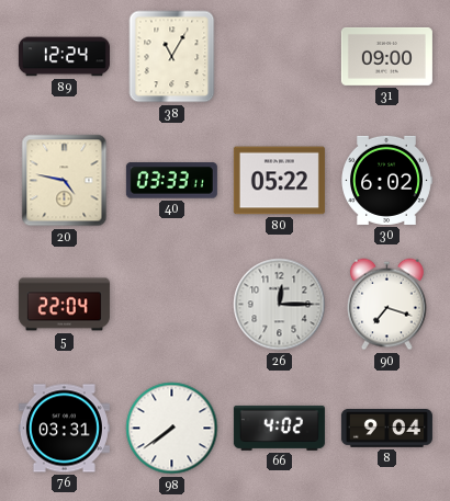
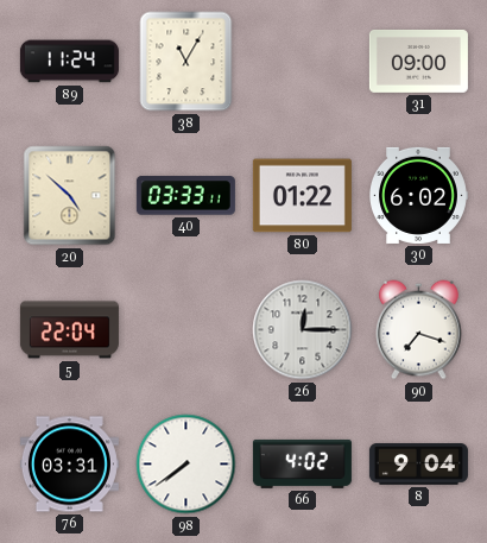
89: 12:24 -> 11:24
20: 4:47 -> 4:52
80: 05:22 -> 01:22
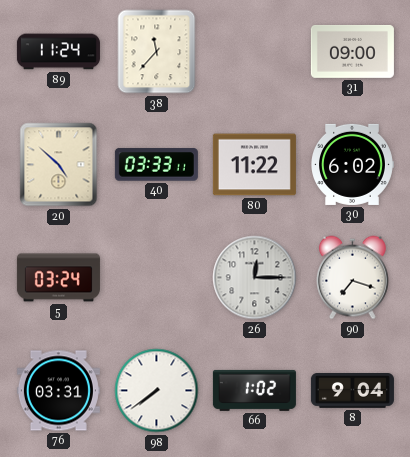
38: 11:05 -> 11:37
80: 01:22 -> 11:22
5: 22:04 -> 03:24
66: 4:02 -> 1:02
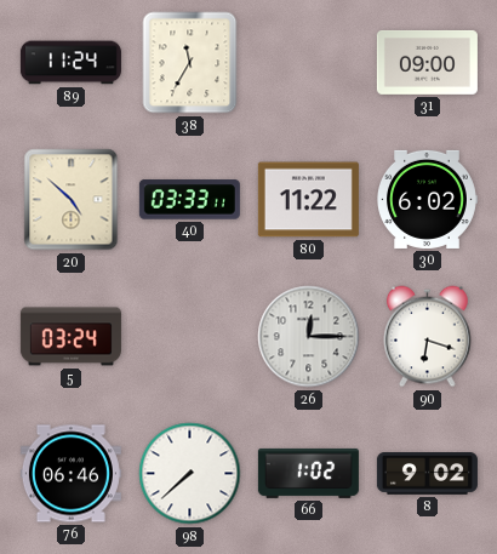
38: 11:37 -> 11:35
90: 7:18 -> 6:18
76: 03:31 -> 06:46
98: 7:39 -> 7:38
8: 9:04 -> 9:02
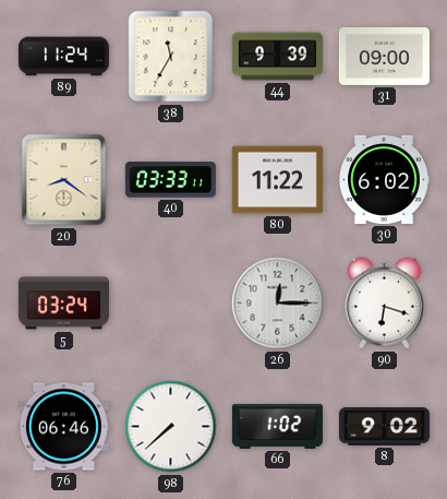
44: none -> 9:39
20: 4:52 -> 8:21
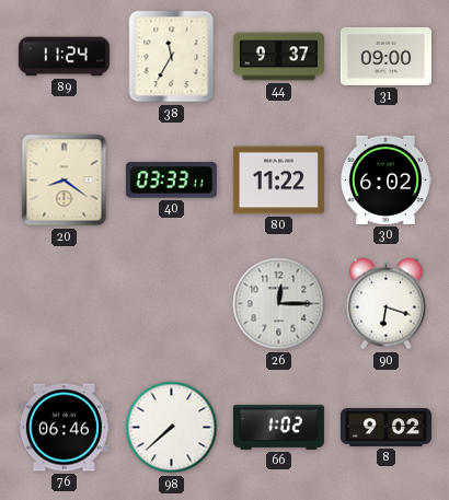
44: 9:39 -> 9:37
5: 03:24 -> none
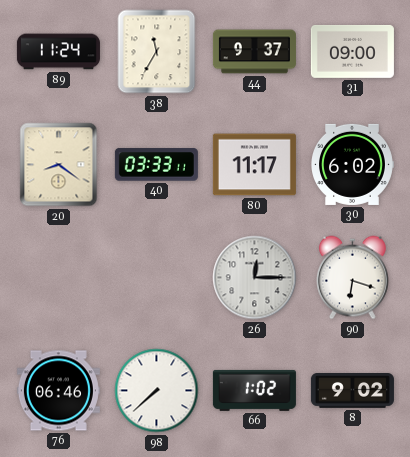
80: 11:22 -> 11:17
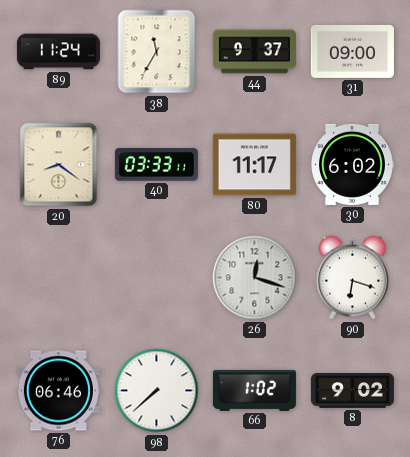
26: 12:15 -> 12:18
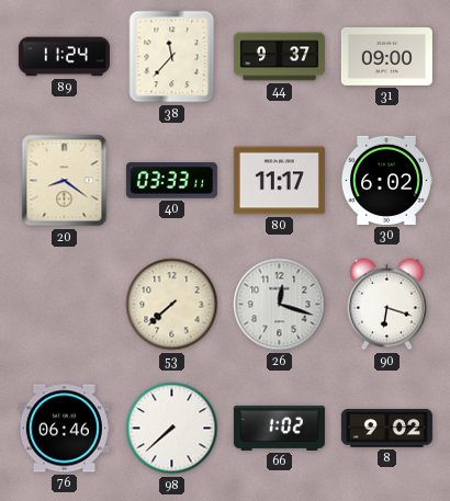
38: 11:35 -> 11:37
53: none -> 7:38
